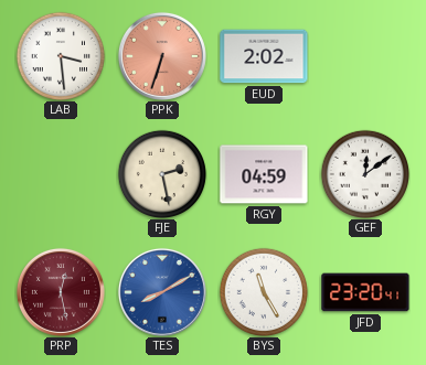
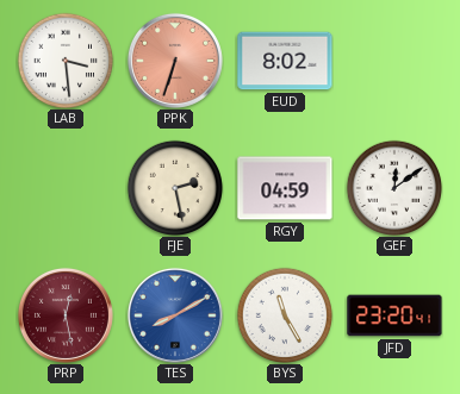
EUD: 2:02 -> 8:02
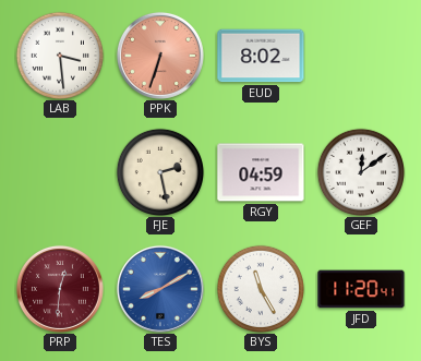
PRP: 12:28 -> 12:31
JFD: 23:20 -> 11:20
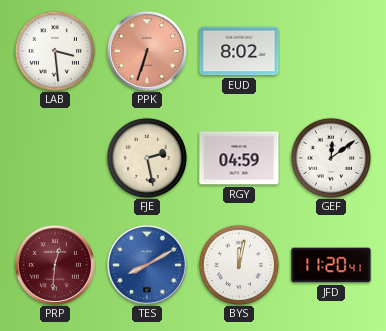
BYS: 11:25 -> 12:02
